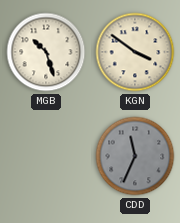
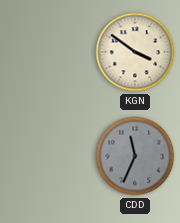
MGB: 10:27 -> none
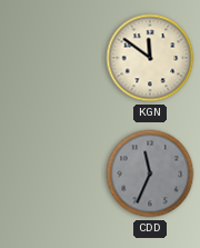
KGN: 3:51 -> 11:51
